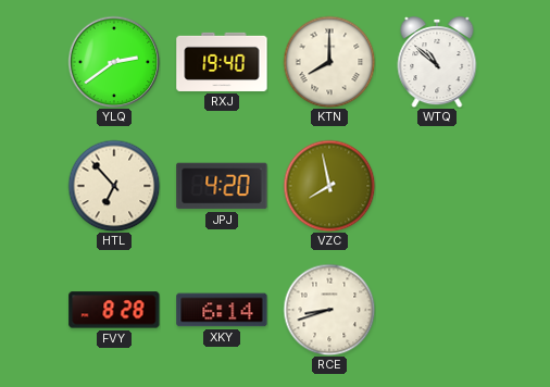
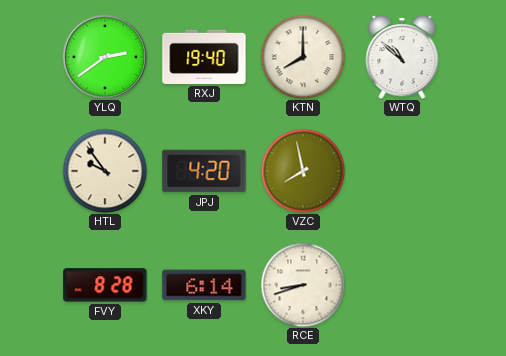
HTL: 6:53 -> 9:54
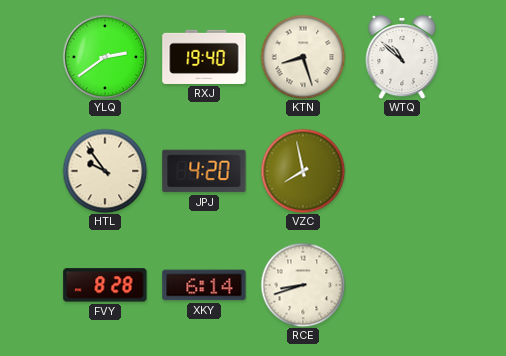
KTN: 8:00 -> 8:27
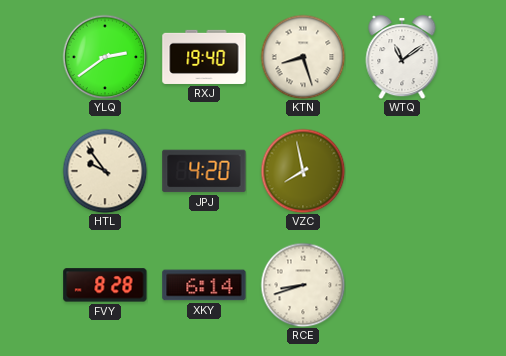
WTQ: 10:52 -> 11:09
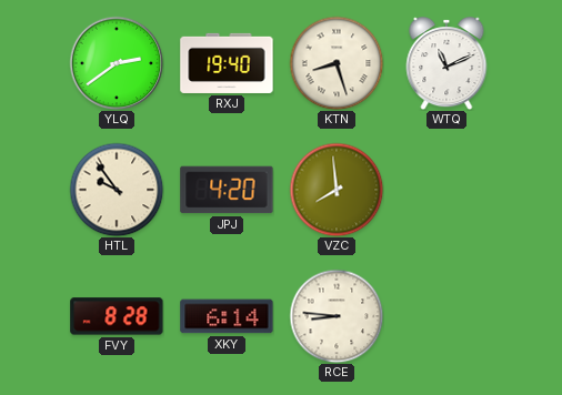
WTQ: 11:09 -> 11:11
VZC: 7:58 -> 7:59
RCE: 8:42 -> 8:46
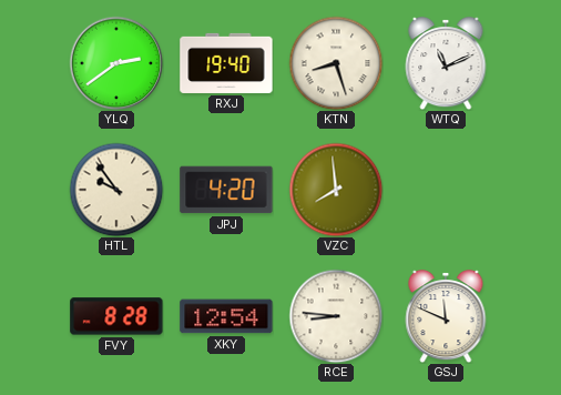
XKY: 6:14 -> 12:54
GSJ: none -> 11:49
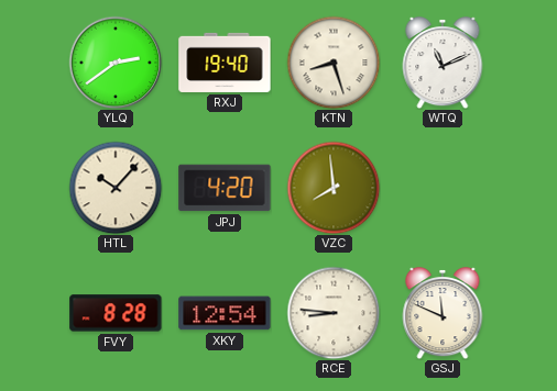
HTL: 9:54 -> 10:07
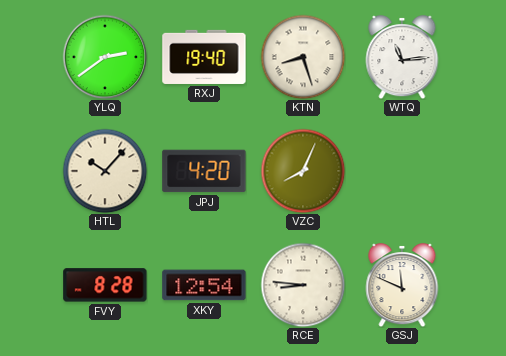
WTQ: 11:11 -> 11:14
VZC: 7:59 -> 8:04
